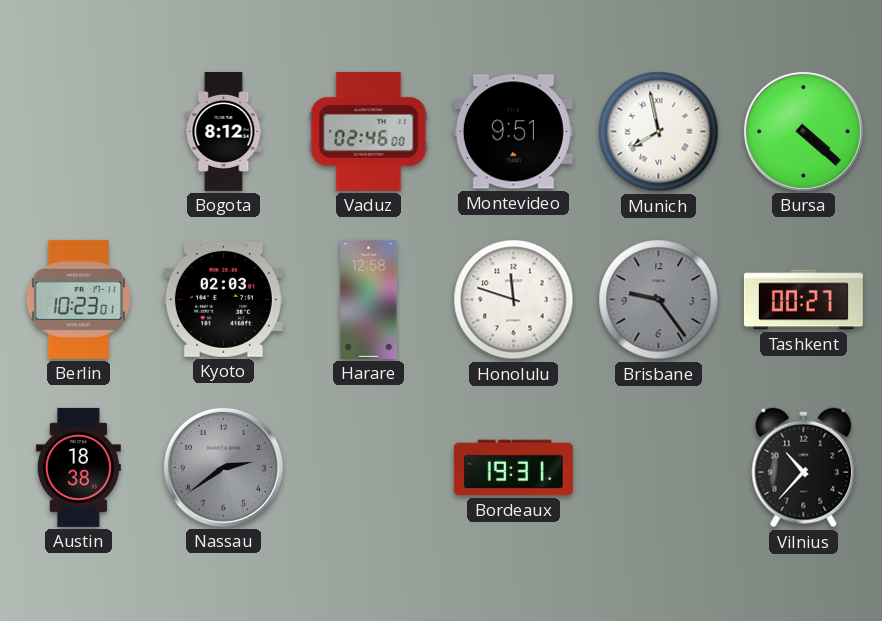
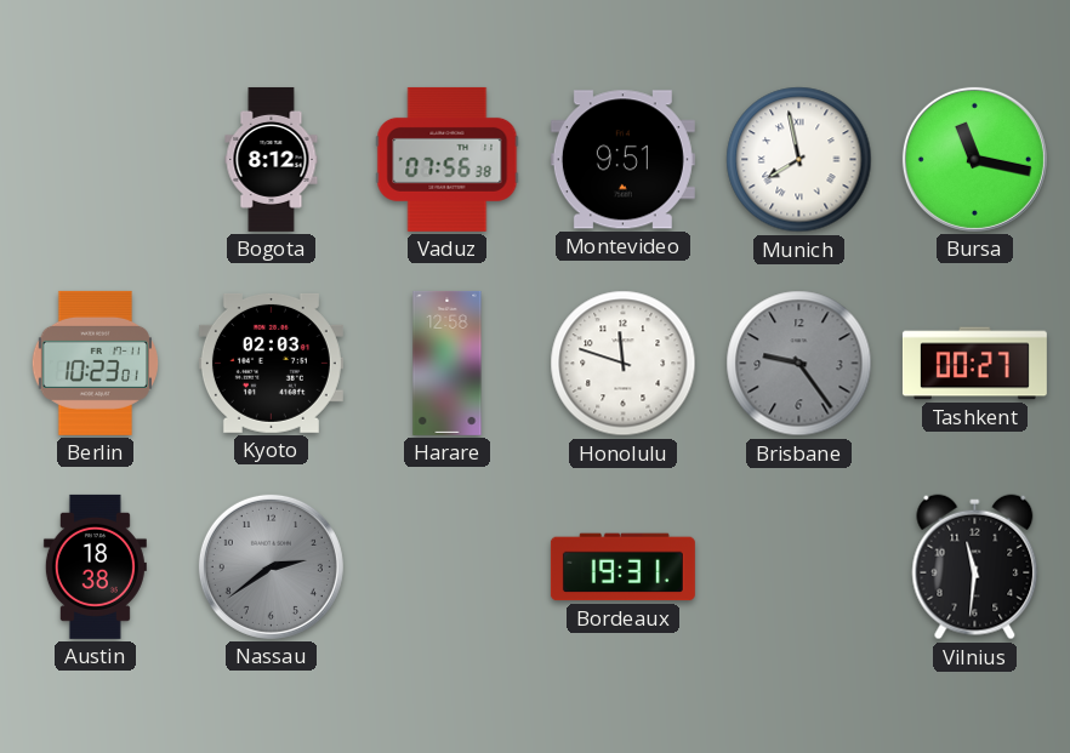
Vaduz: 02:46 -> 07:56
Bursa: 4:22 -> 11:17
Vilnius: 10:37 -> 11:31
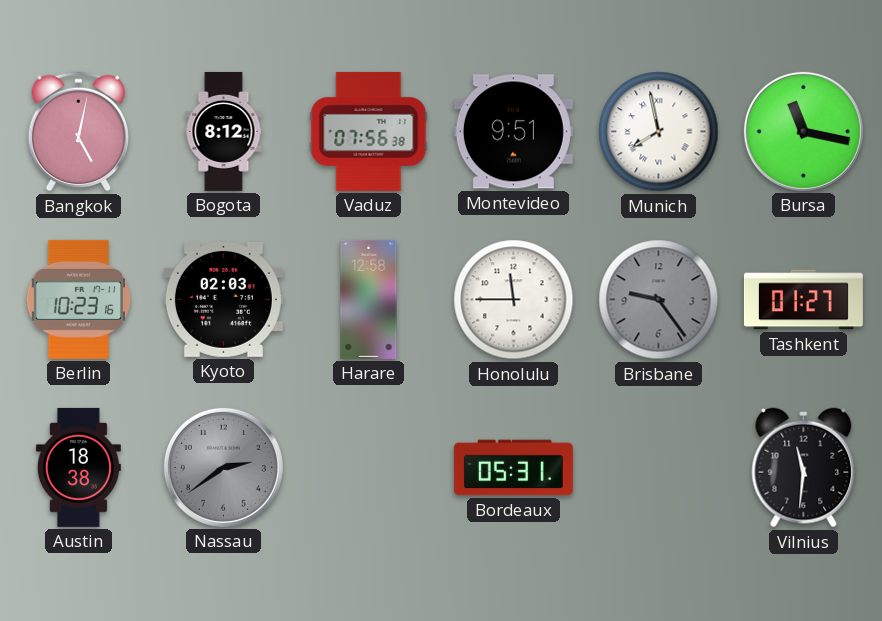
Bangkok: none -> 5:02
Berlin: 10:23:01 -> 10:23:16
Honolulu: 11:48 -> 11:45
Tashkent: 00:27 -> 01:27
Bordeaux: 19:31 -> 05:31
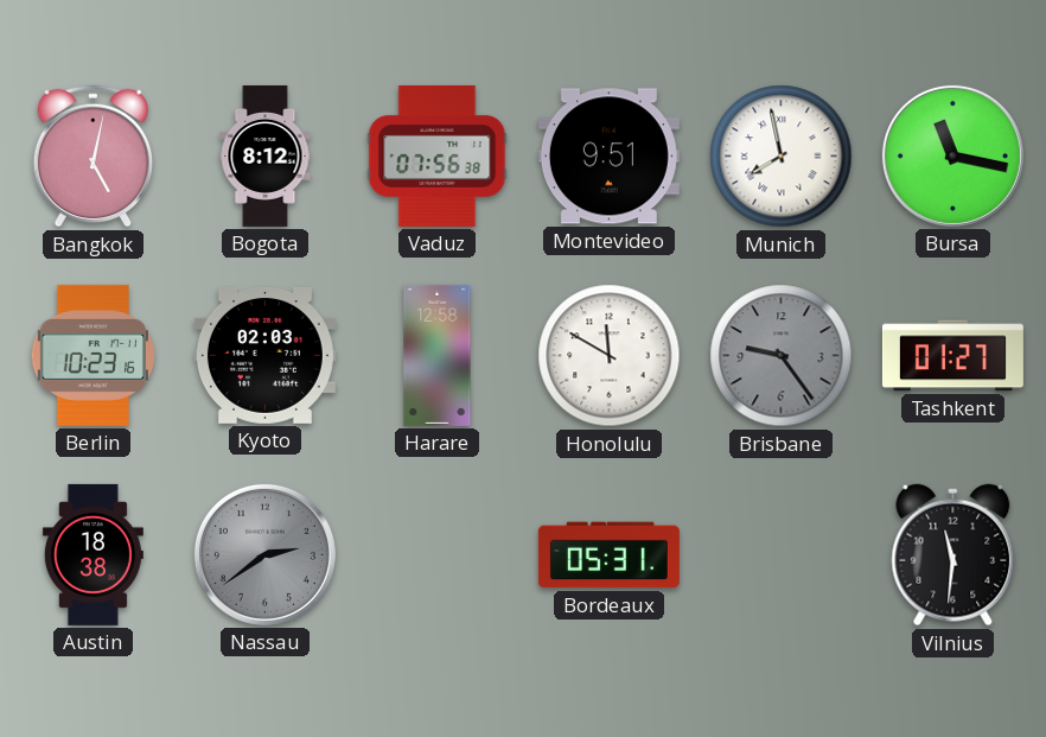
Honolulu: 11:45 -> 11:50
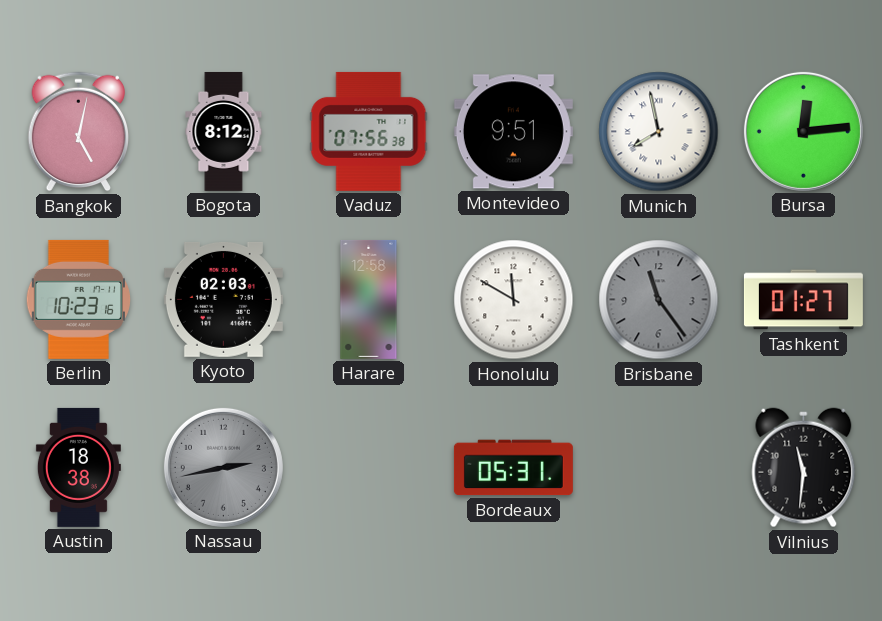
Bursa: 11:17 -> 12:14
Brisbane: 9:24 -> 11:24
Nassau: 2:39 -> 2:43
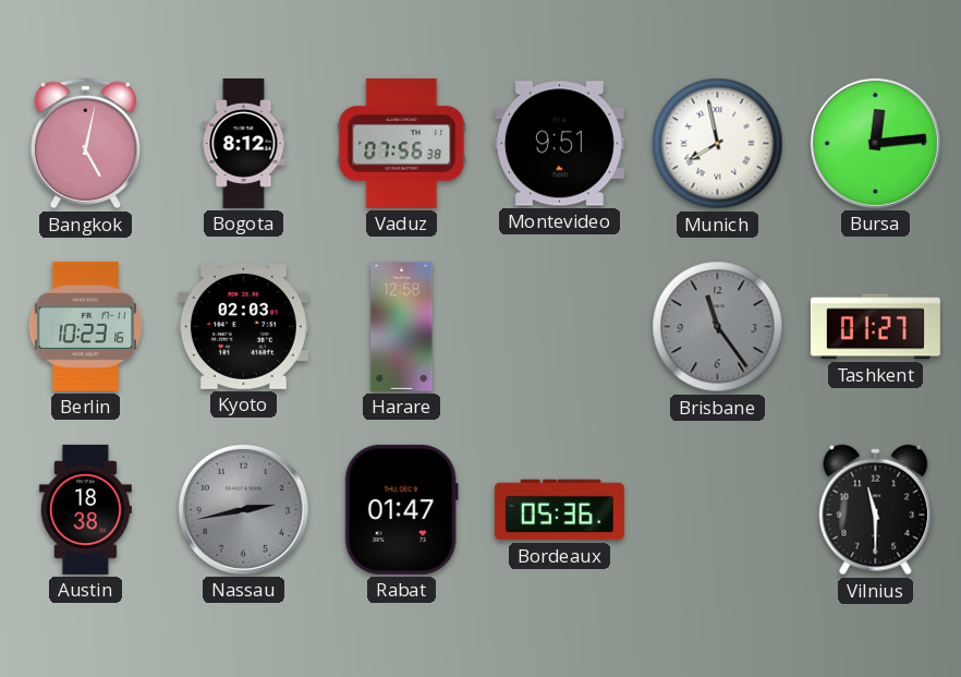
Honolulu: 11:50 -> none
Rabat: none -> 01:47
Bordeaux: 05:31 -> 05:36
Vilnius: 11:31 -> 11:30
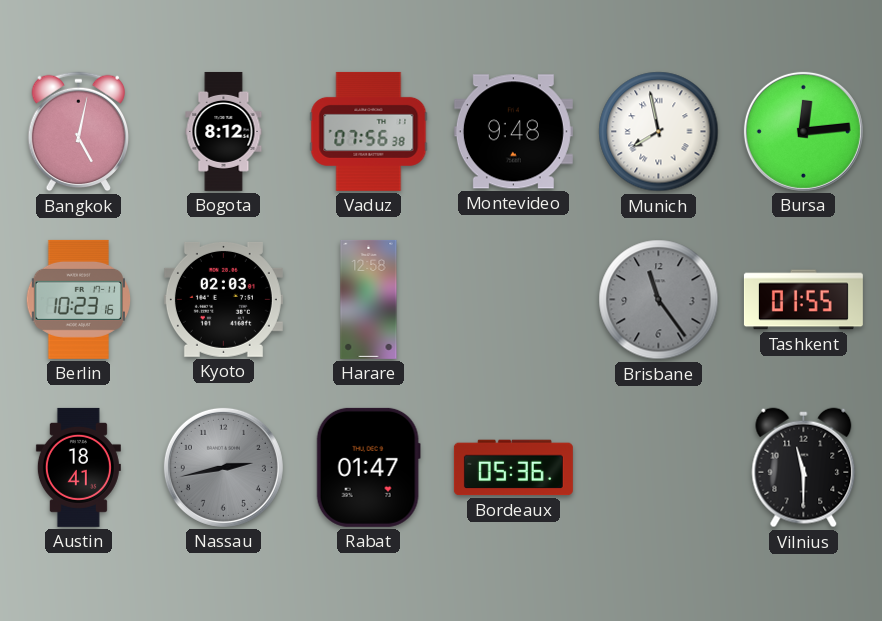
Montevideo: 9:51 -> 9:48
Tashkent: 01:27 -> 01:55
Austin: 18:38 -> 18:41
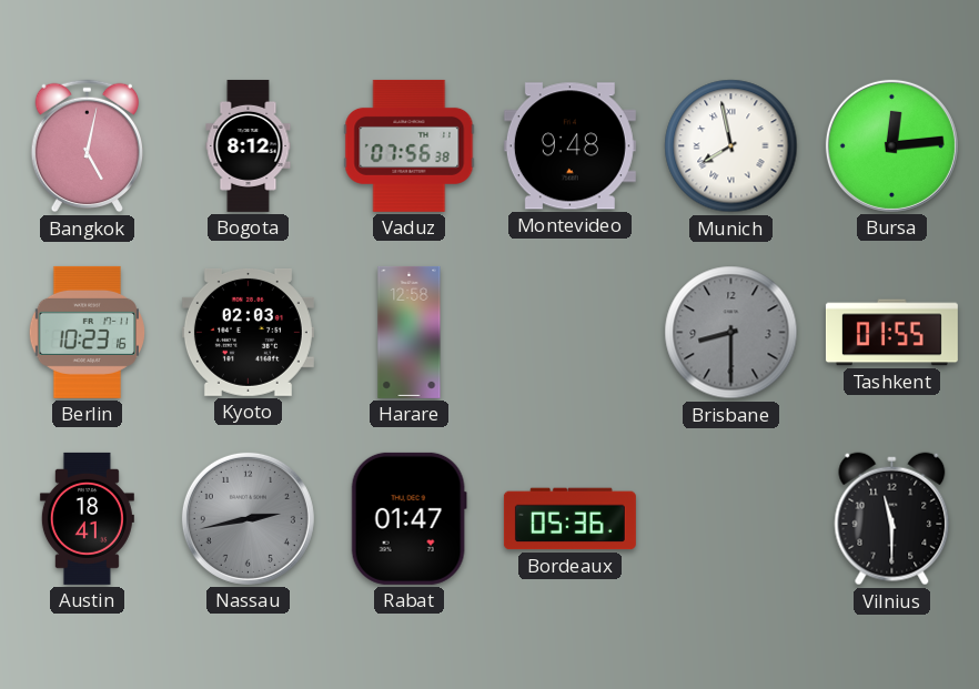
Brisbane: 11:24 -> 8:30
